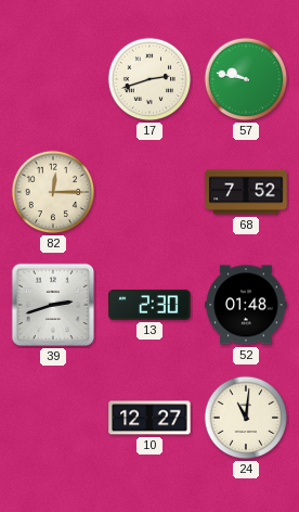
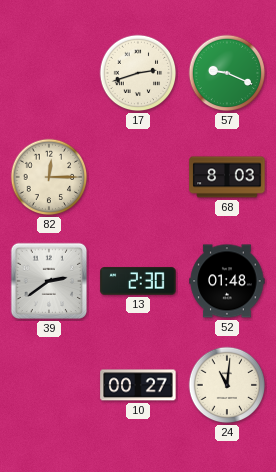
57: 9:47 -> 9:19
68: 7:52 -> 8:03
39: 2:42 -> 2:39
10: 12:27 -> 00:27
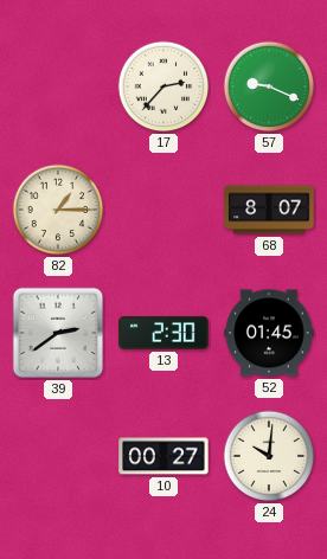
17: 2:42 -> 2:37
82: 12:15 -> 1:15
68: 8:03 -> 8:07
52: 01:48 -> 01:45
24: 11:01 -> 10:01
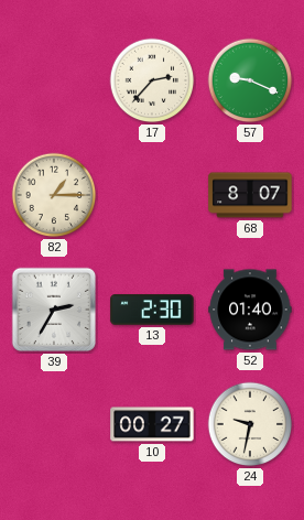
39: 2:39 -> 2:35
52: 01:45 -> 01:40
24: 10:01 -> 9:32
